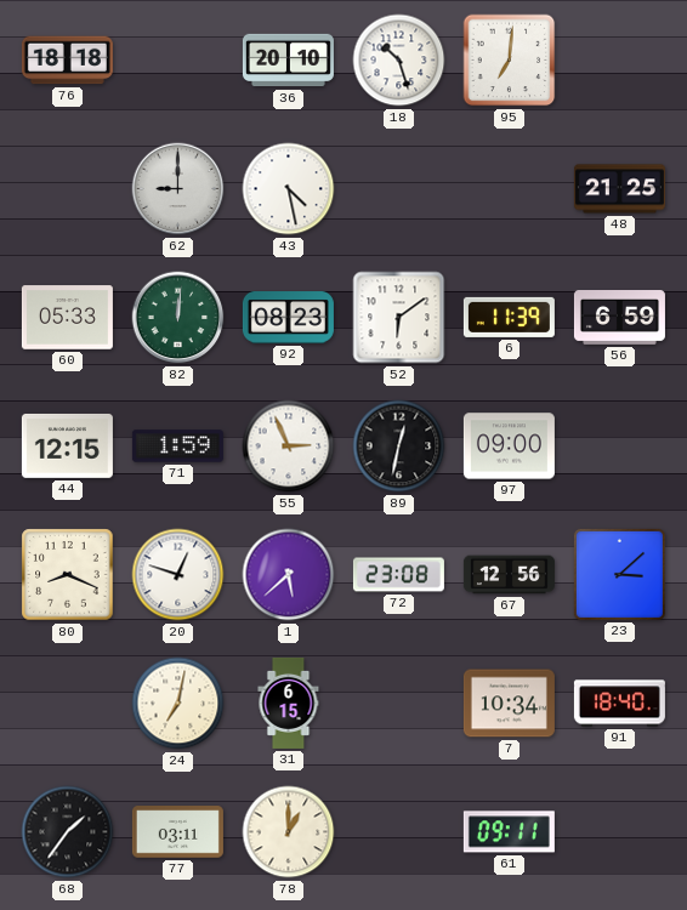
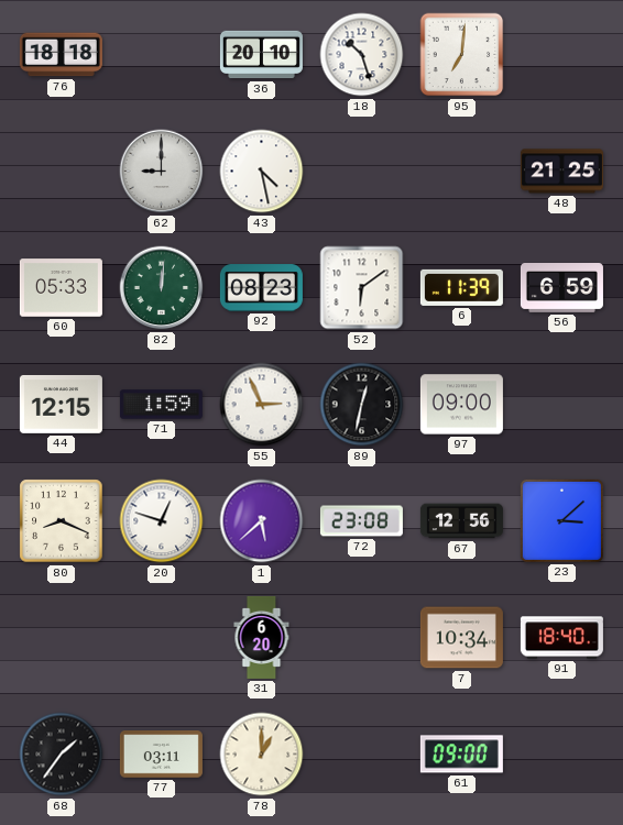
24: 7:02 -> none
31: 6:15 -> 6:20
61: 09:11 -> 09:00
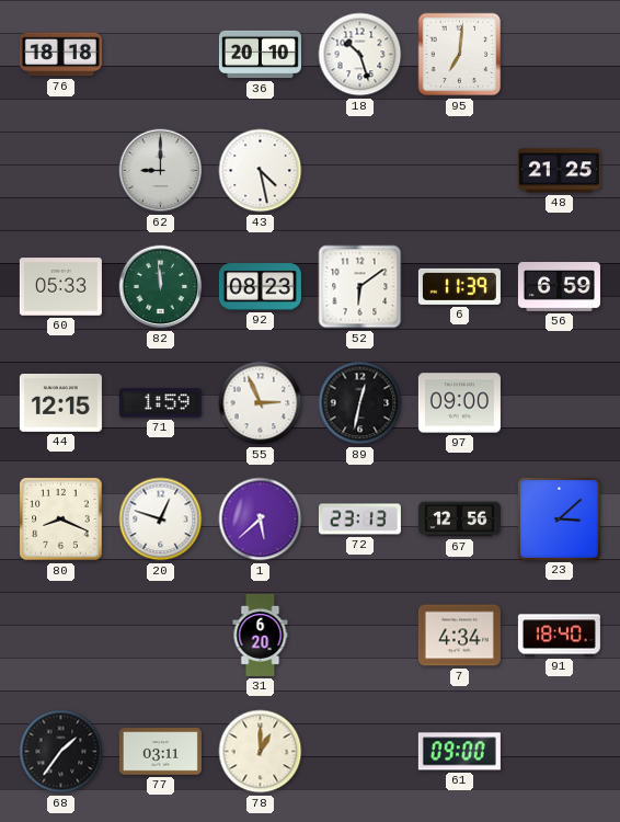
82: 12:01 -> 11:59
72: 23:08 -> 23:13
7: 10:34 -> 4:34
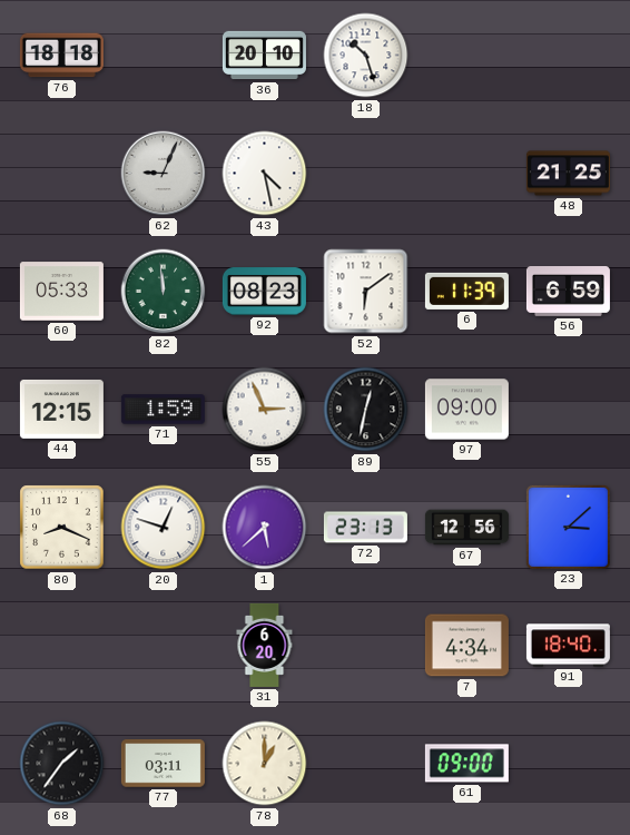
95: 7:01 -> none
62: 9:00 -> 9:04
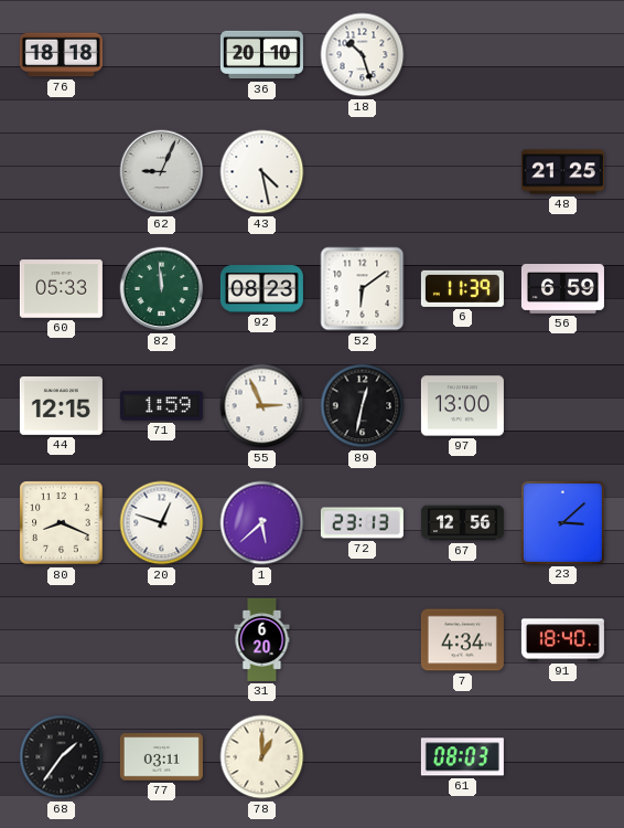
97: 09:00 -> 13:00
61: 09:00 -> 08:03
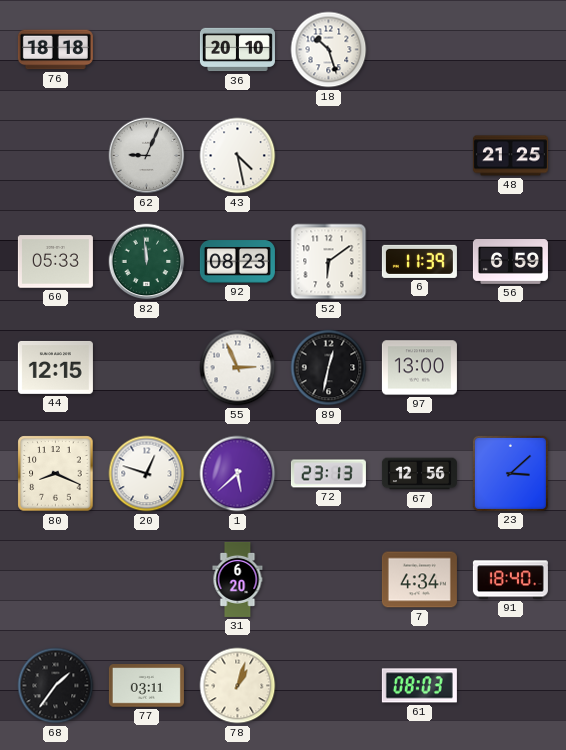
71: 1:59 -> none
78: 1:00 -> 1:03
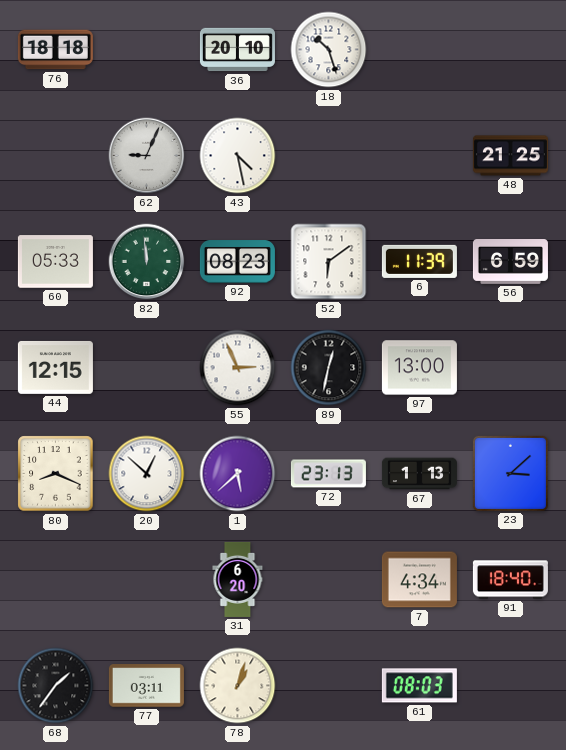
20: 12:48 -> 12:52
67: 12:56 -> 1:13
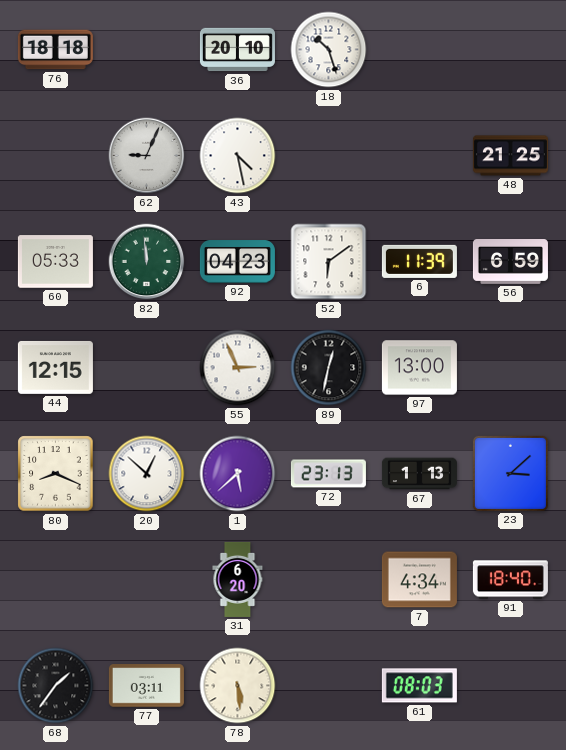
92: 08:23 -> 04:23
78: 1:03 -> 5:29
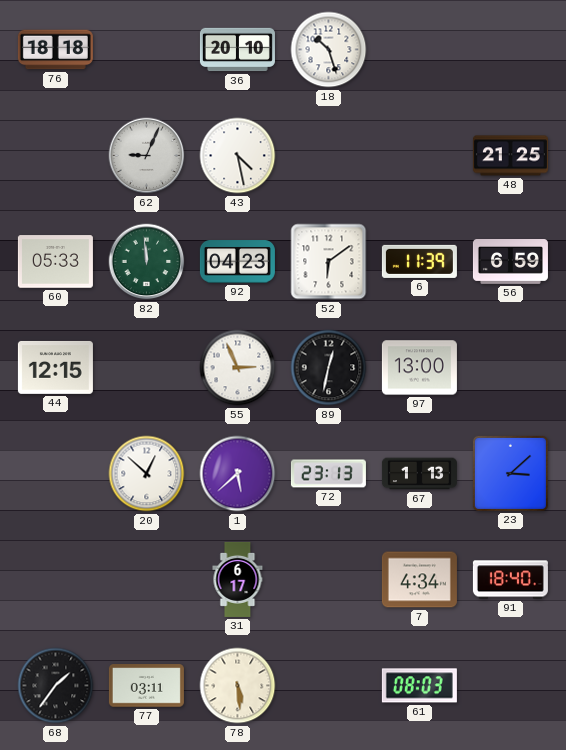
80: 8:19 -> none
31: 6:20 -> 6:17
